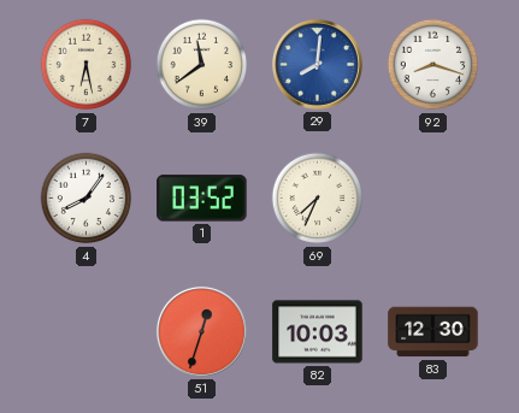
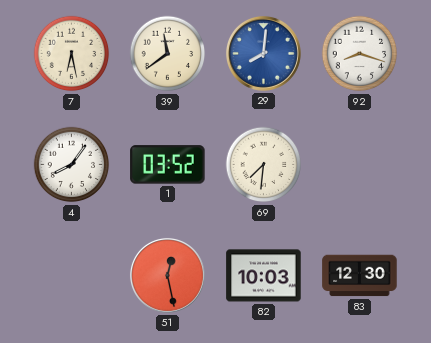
69: 7:34 -> 7:31
51: 12:33 -> 12:28
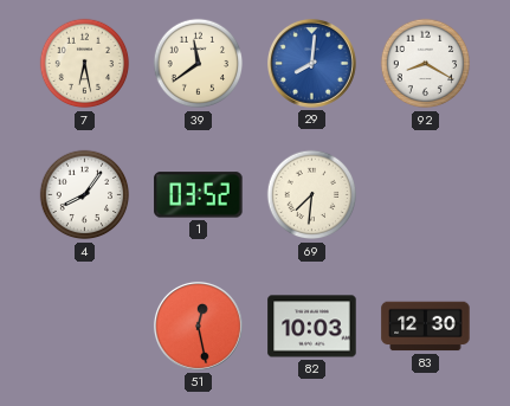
92: 8:18 -> 8:20
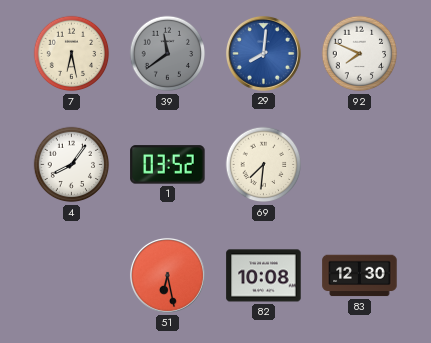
39 dial: cream -> grey
92: 8:20 -> 7:49
51: 12:28 -> 6:28
82: 10:03 -> 10:08
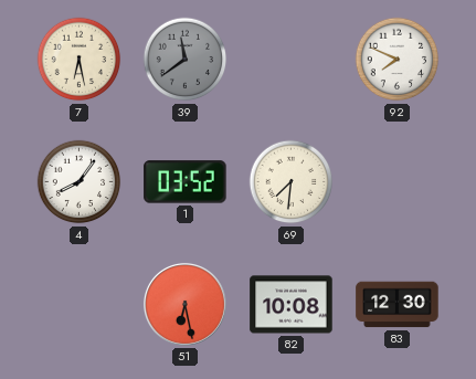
29: 8:01 -> none
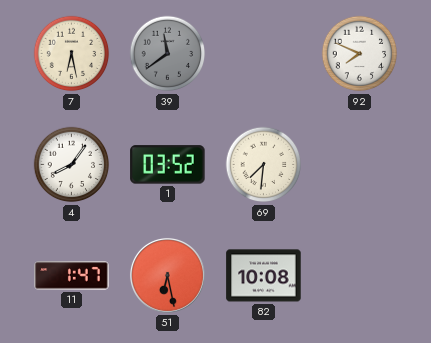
11: none -> 1:47
83: 12:30 -> none
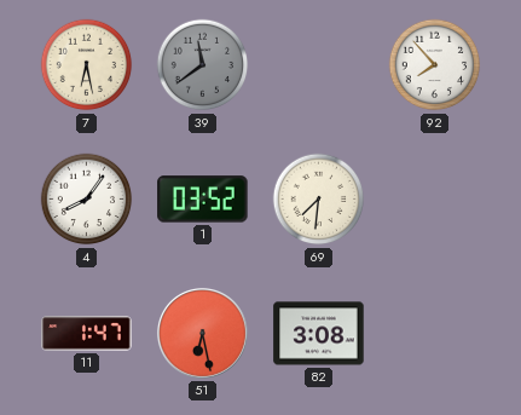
92: 7:49 -> 7:53
82: 10:08 -> 3:08
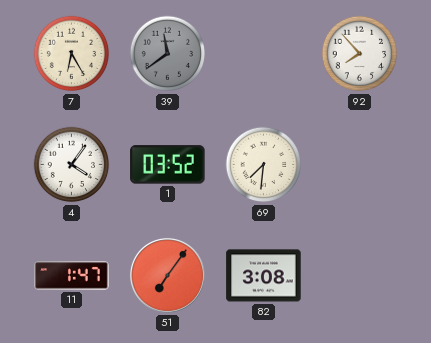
7: 6:28 -> 6:25
4: 8:06 -> 4:06
51: 6:28 -> 7:06
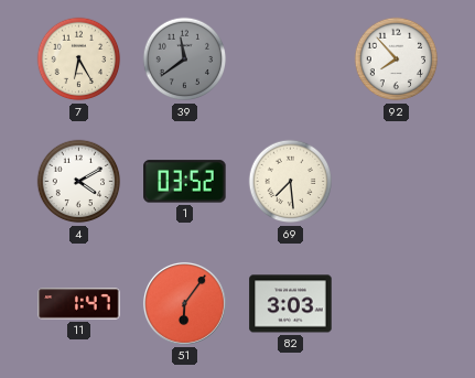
4: 4:06 -> 4:10
69: 7:31 -> 7:29
51: 7:06 -> 6:06
82: 3:08 -> 3:03
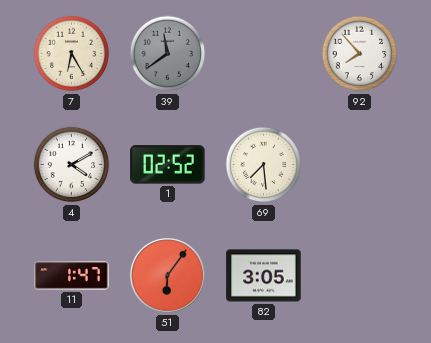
1: 03:52 -> 02:52
82: 3:03 -> 3:05
